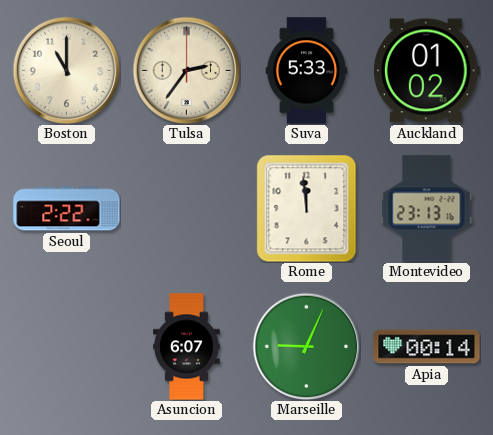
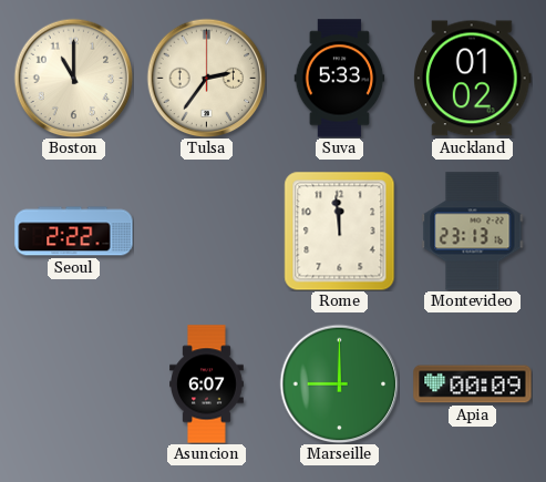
Marseille: 9:04 -> 9:00
Apia: 00:14 -> 00:09
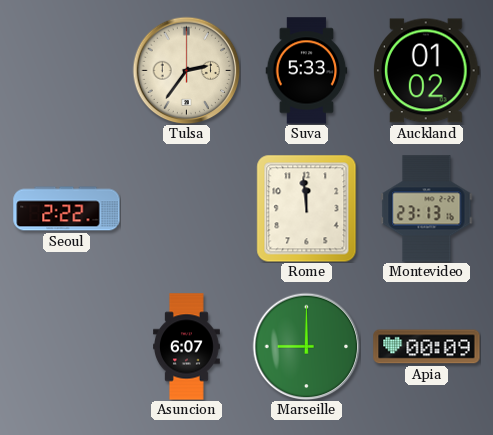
Boston: 11:00 -> none
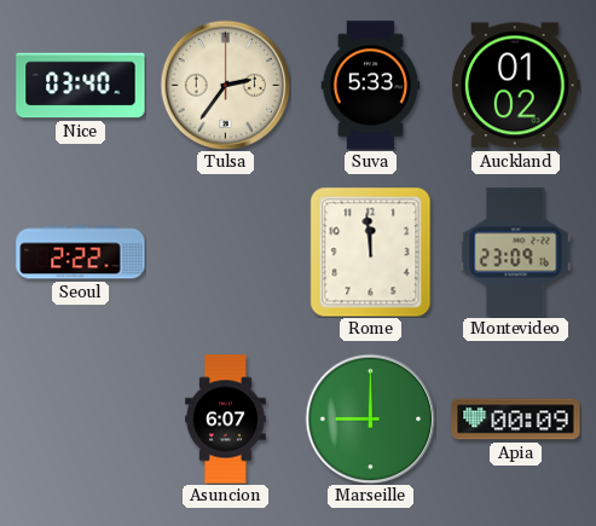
Nice: none -> 03:40
Montevideo: 23:13 -> 23:09
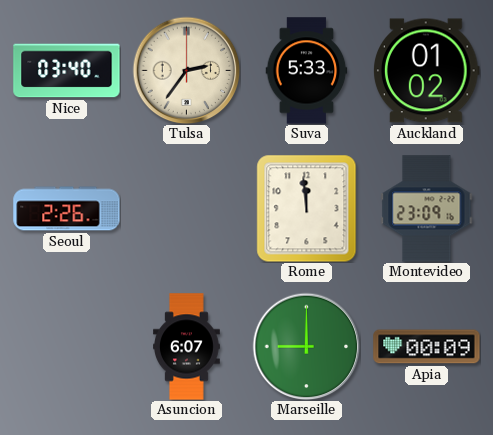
Seoul: 2:22 -> 2:26
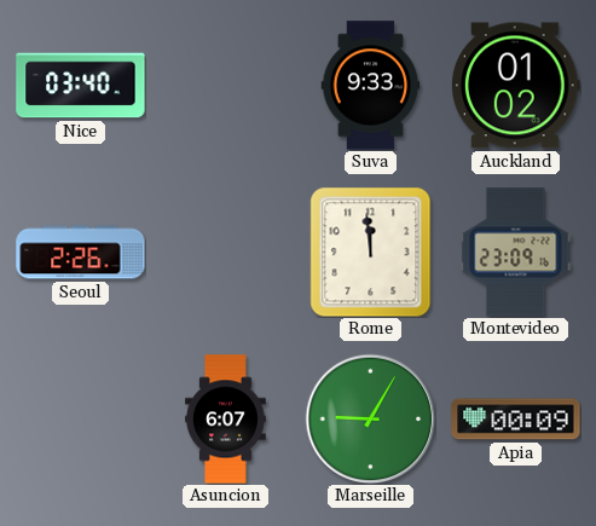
Tulsa: 2:36 -> none
Suva: 5:33 -> 9:33
Marseille: 9:00 -> 9:05
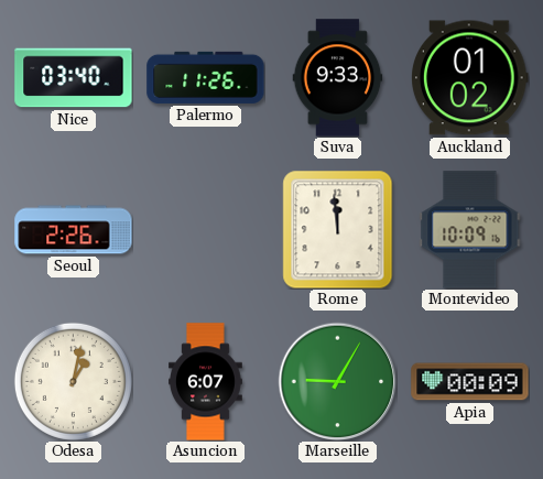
Palermo: none -> 11:26
Montevideo: 23:09 -> 10:09
Odesa: none -> 1:02
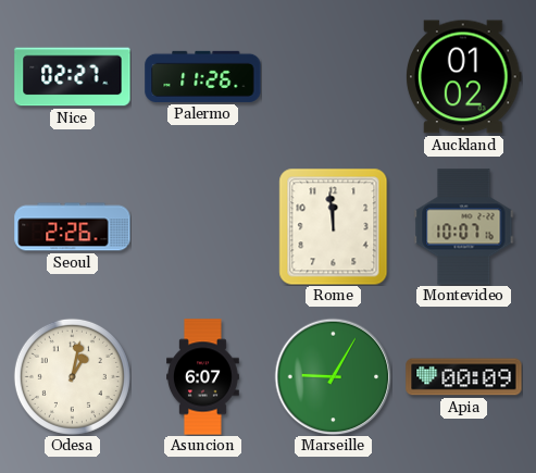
Nice: 03:40 -> 02:27
Suva: 9:33 -> none
Montevideo: 10:09 -> 10:07
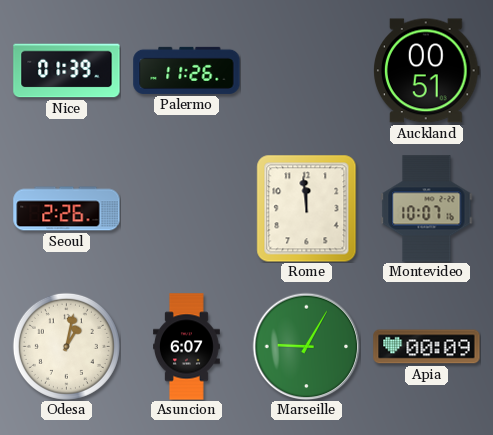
Nice: 02:27 -> 01:39
Auckland: 01:02 -> 00:51
